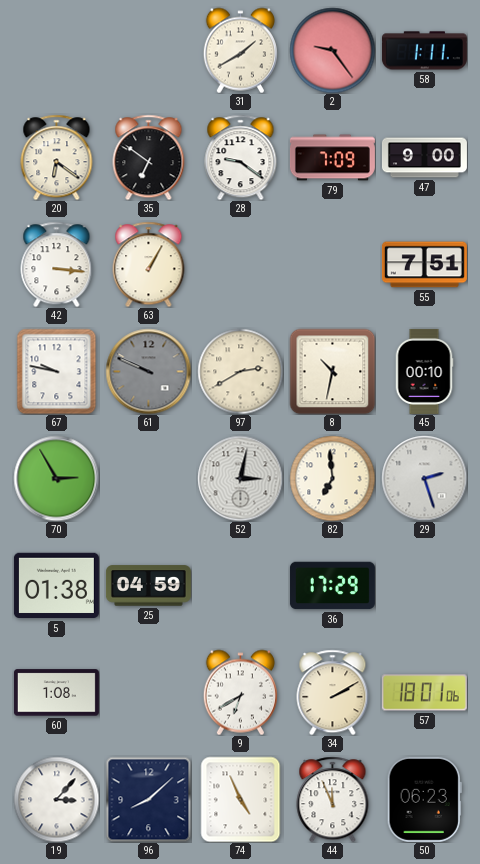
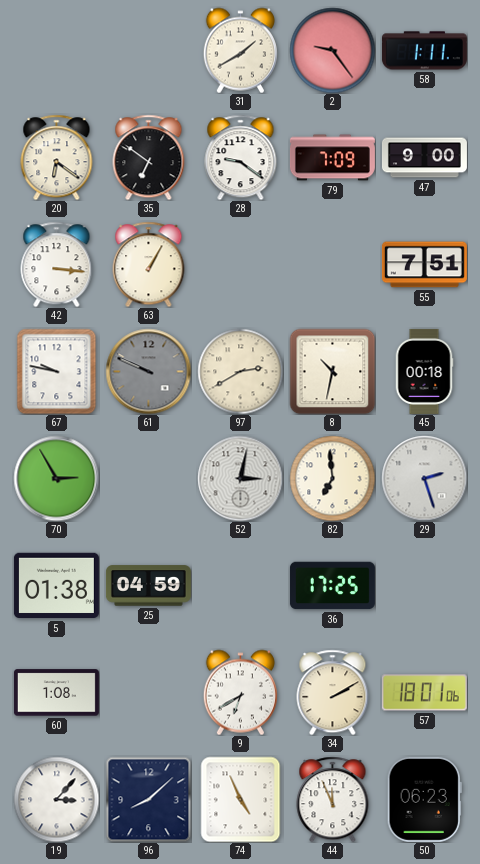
45: 00:10 -> 00:18
36: 17:29 -> 17:25
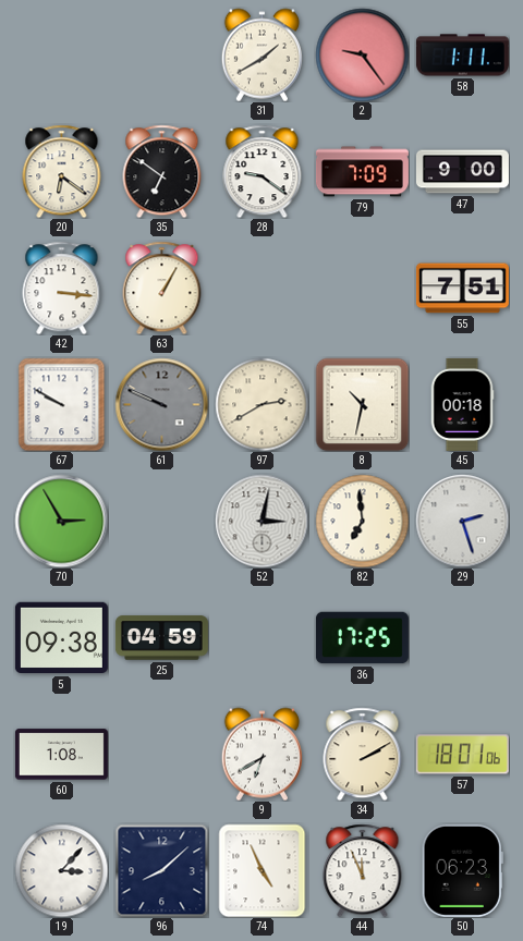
67: 9:47 -> 9:50
5: 01:38 -> 09:38
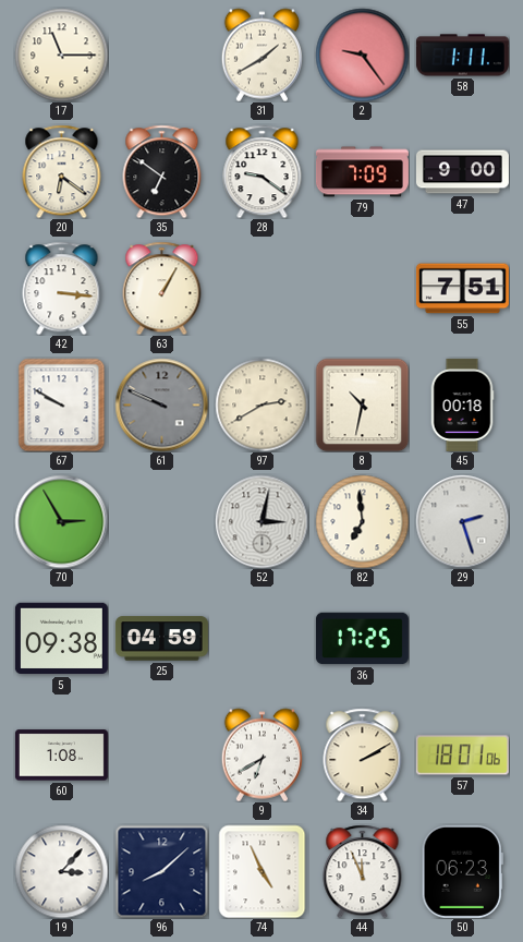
17: none -> 11:15
